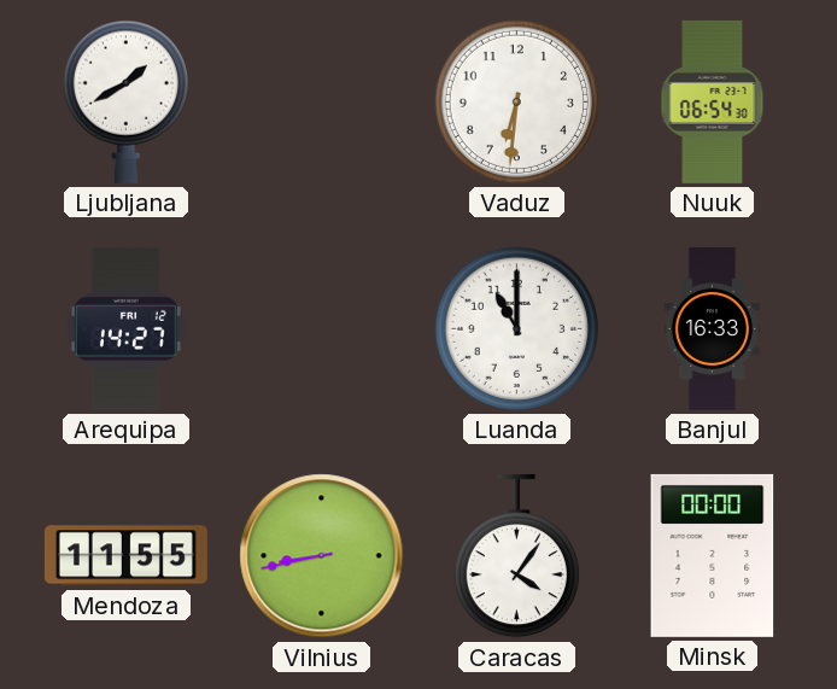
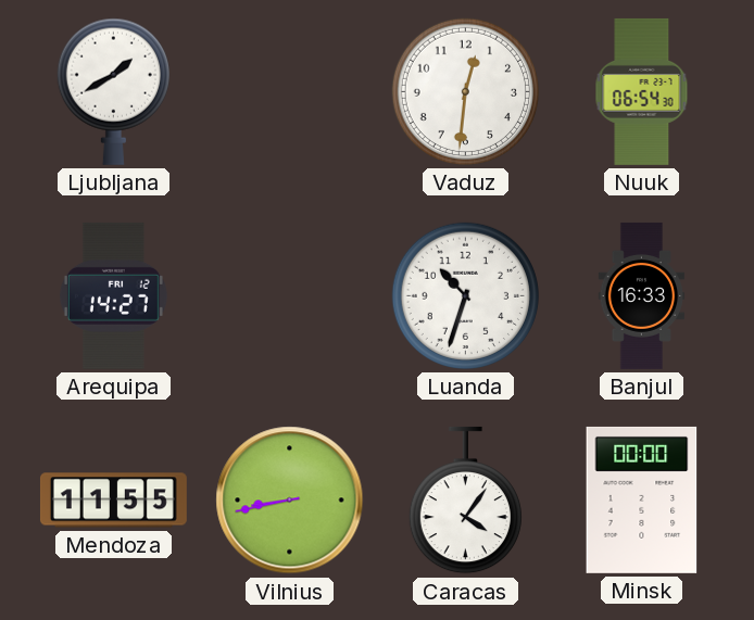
Vaduz: 6:31 -> 12:31
Luanda: 11:00 -> 10:33
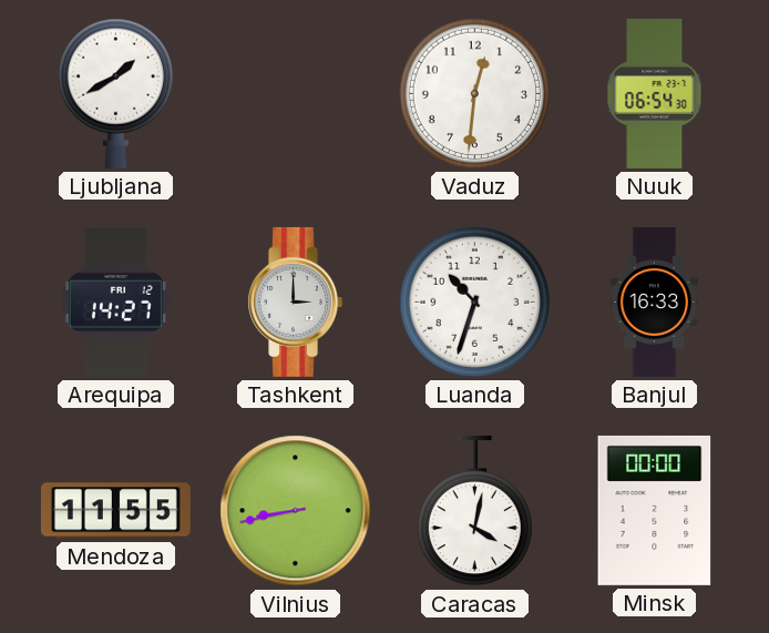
Tashkent: none -> 3:00
Caracas: 4:06 -> 4:02
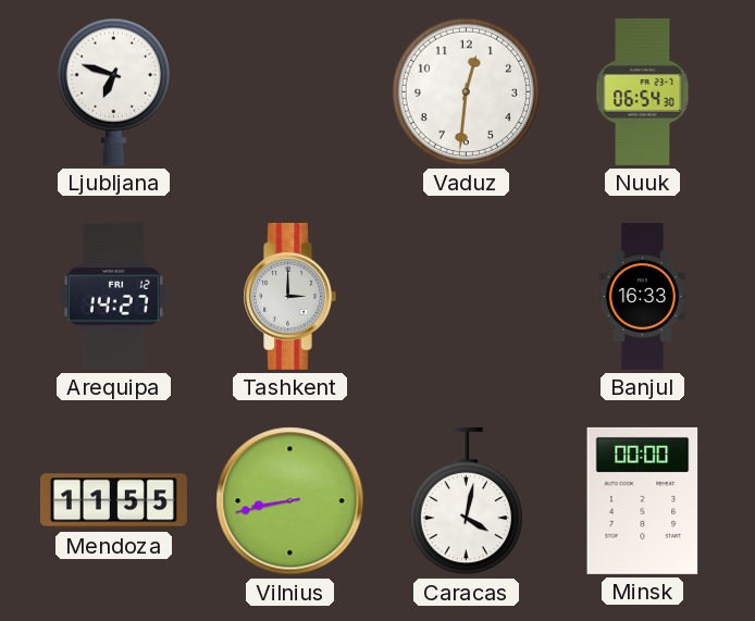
Ljubljana: 1:40 -> 6:48
Luanda: 10:33 -> none
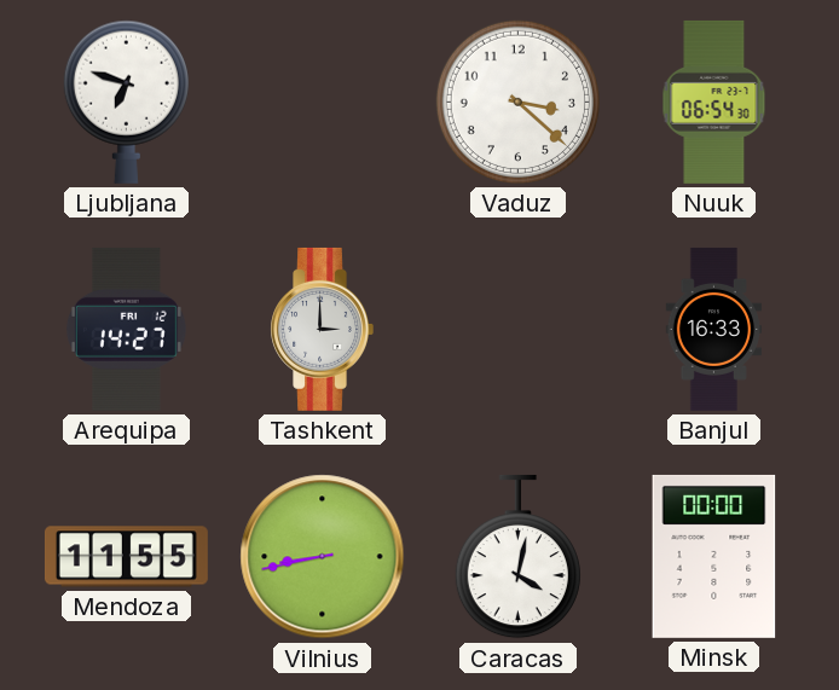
Vaduz: 12:31 -> 3:22
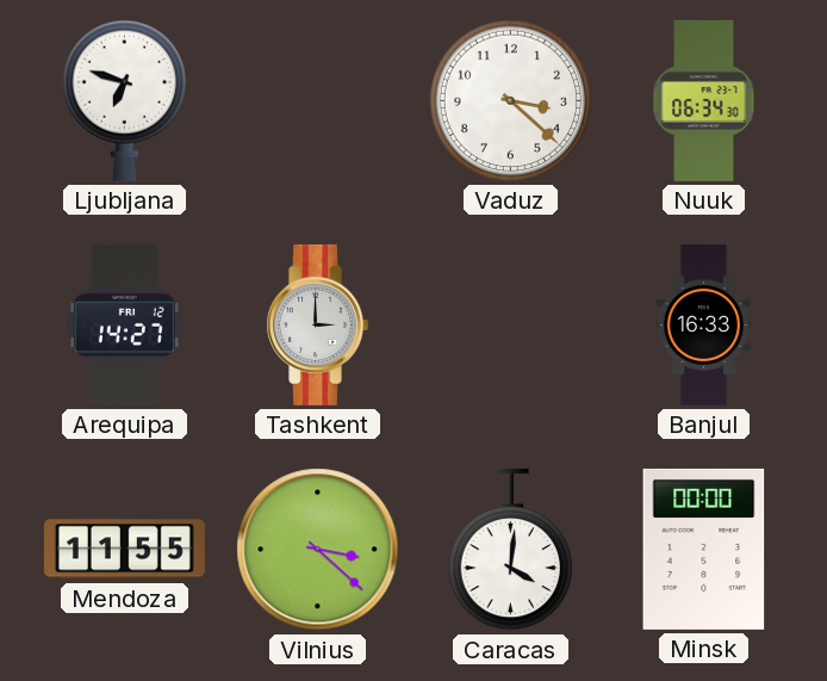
Nuuk: 06:54 -> 06:34
Vilnius: 8:43 -> 3:22
Caracas: 4:02 -> 4:01
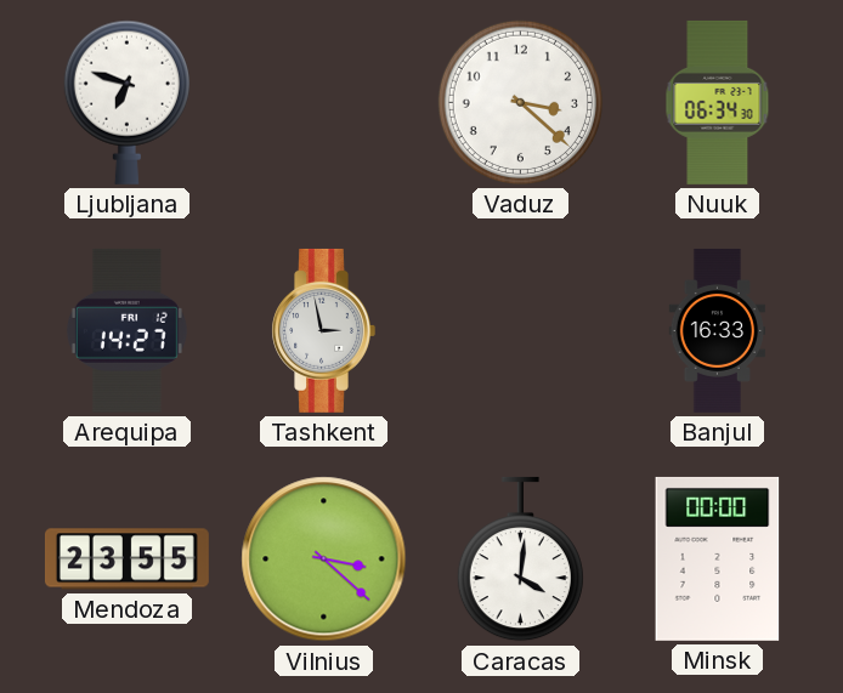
Tashkent: 3:00 -> 2:58
Mendoza: 11:55 -> 23:55
